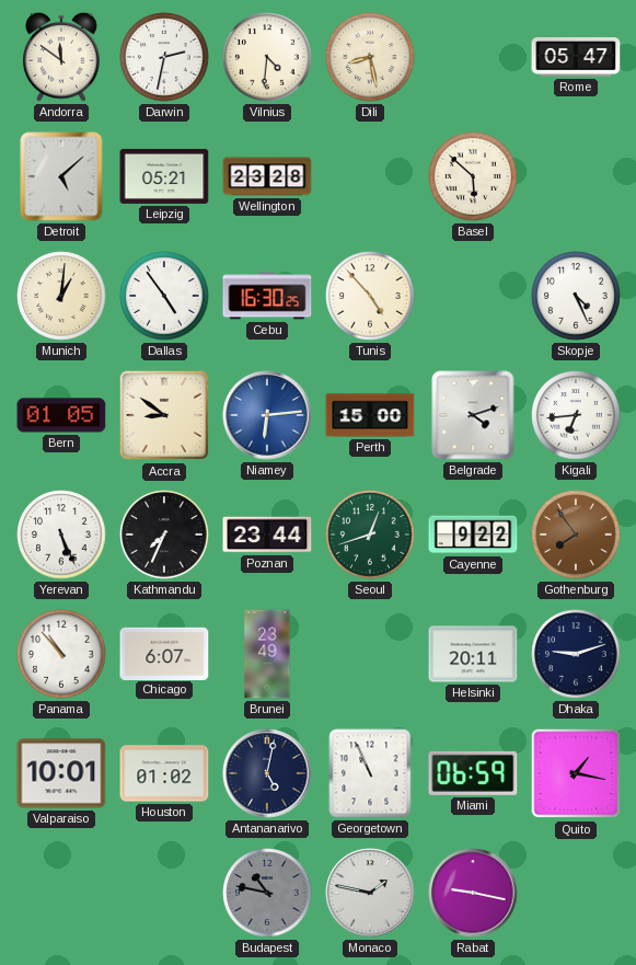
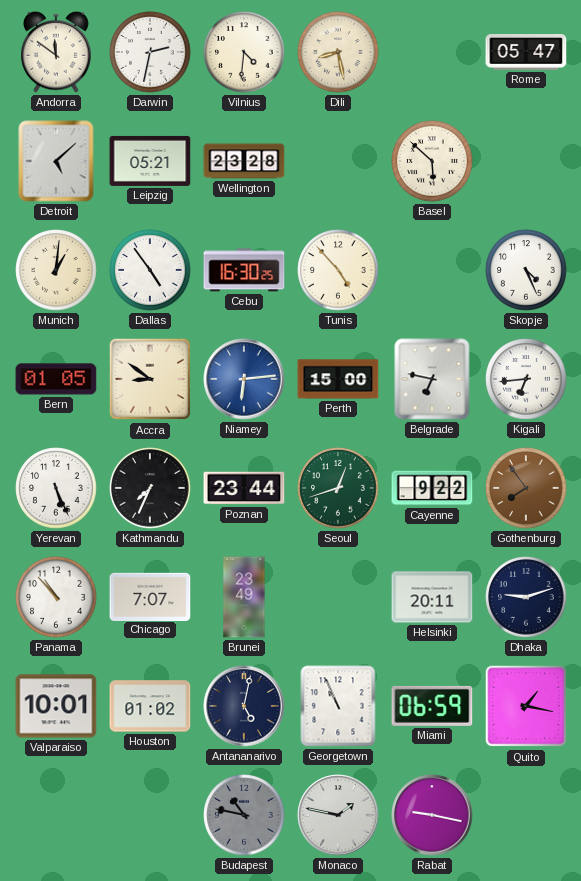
Belgrade: 4:12 -> 6:47
Chicago: 6:07 -> 7:07
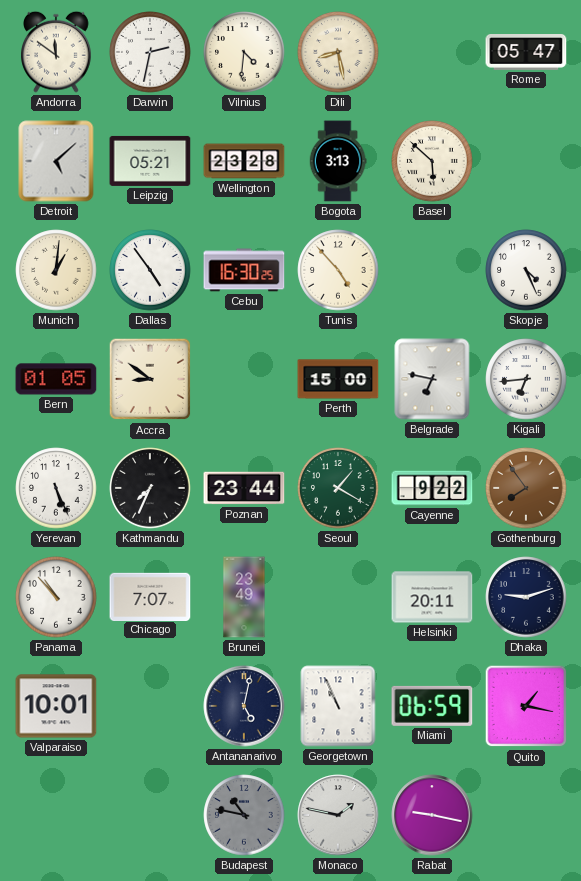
Bogota: none -> 3:13
Niamey: 6:14 -> none
Seoul: 12:42 -> 1:20
Houston: 01:02 -> none
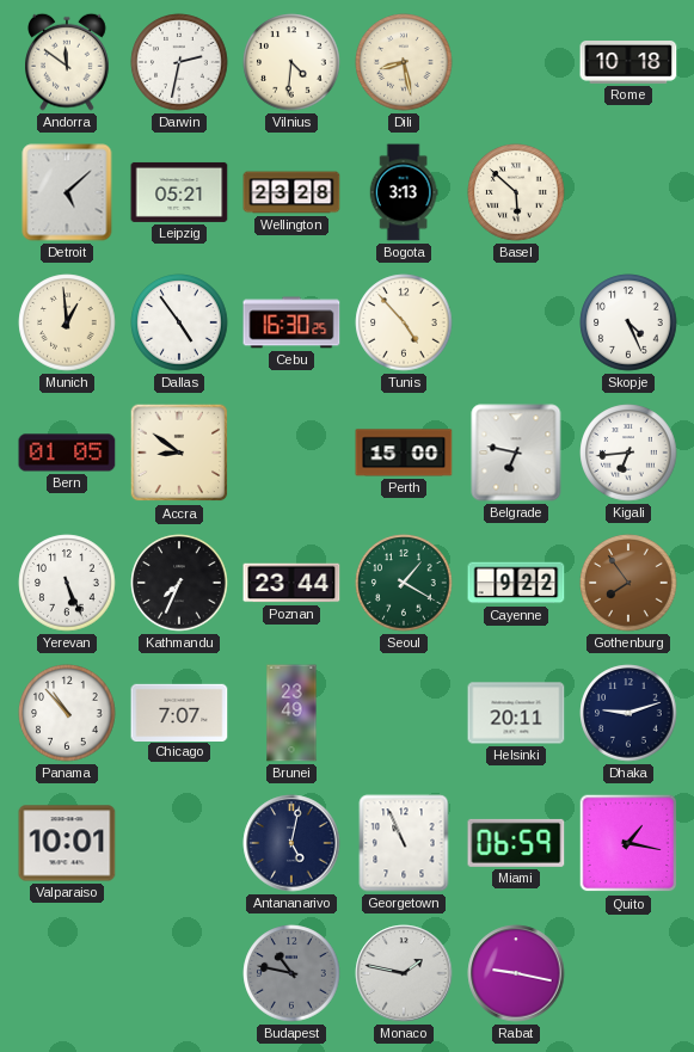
Rome: 05:47 -> 10:18
Munich: 1:01 -> 12:59
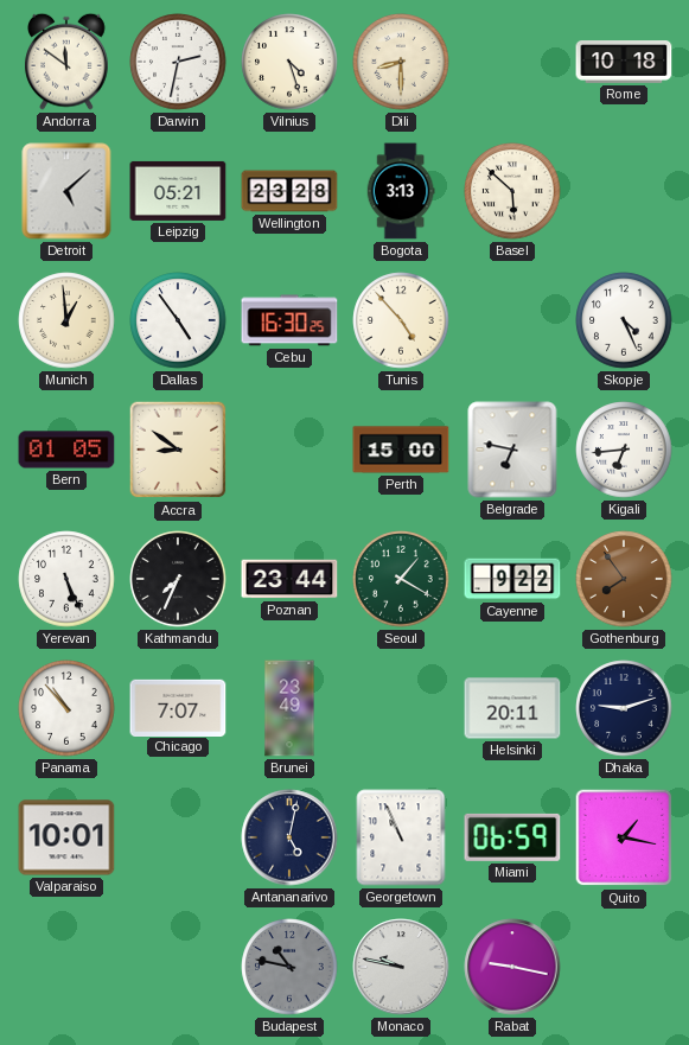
Vilnius: 4:31 -> 4:27
Dili: 8:28 -> 8:30
Monaco: 1:47 -> 9:47
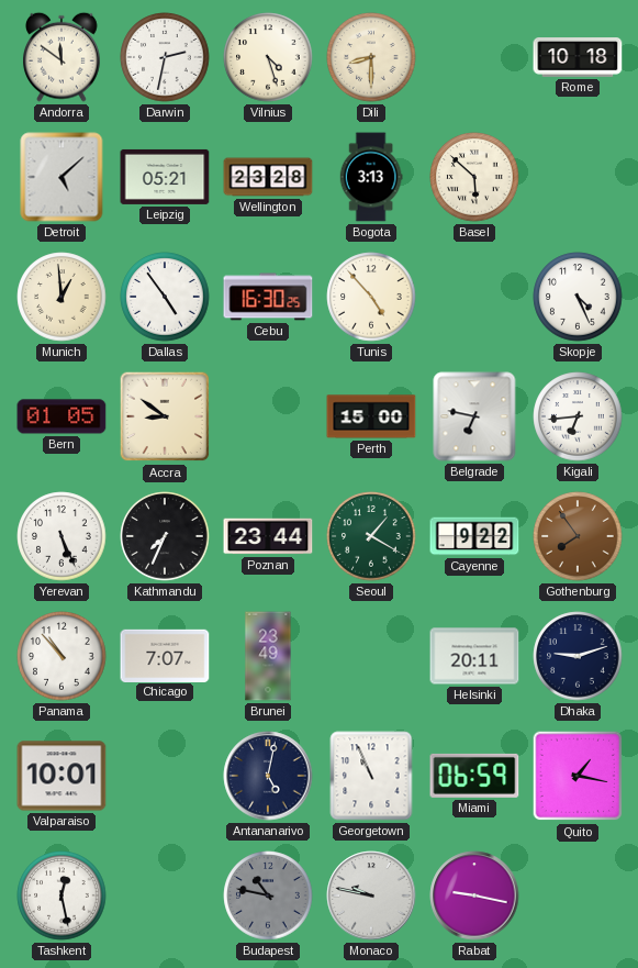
Tashkent: none -> 12:28
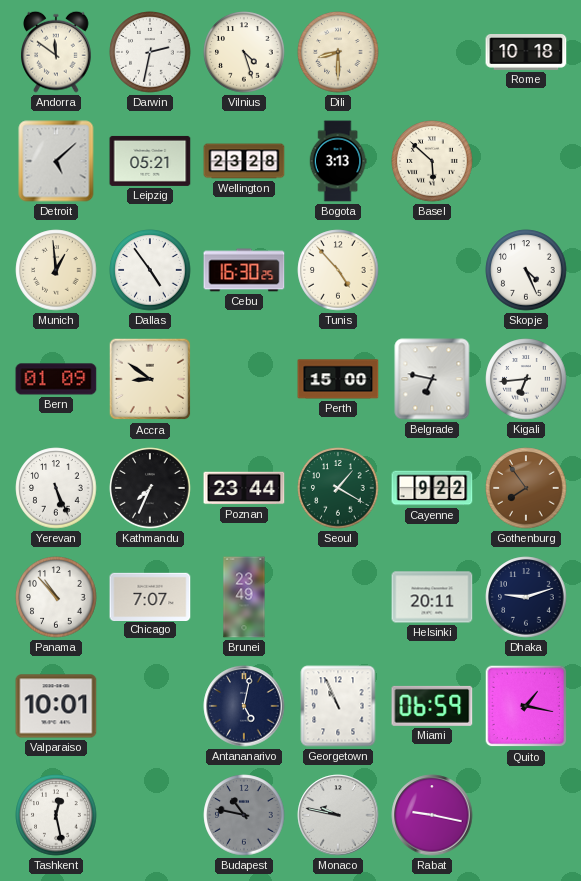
Bern: 01:05 -> 01:09
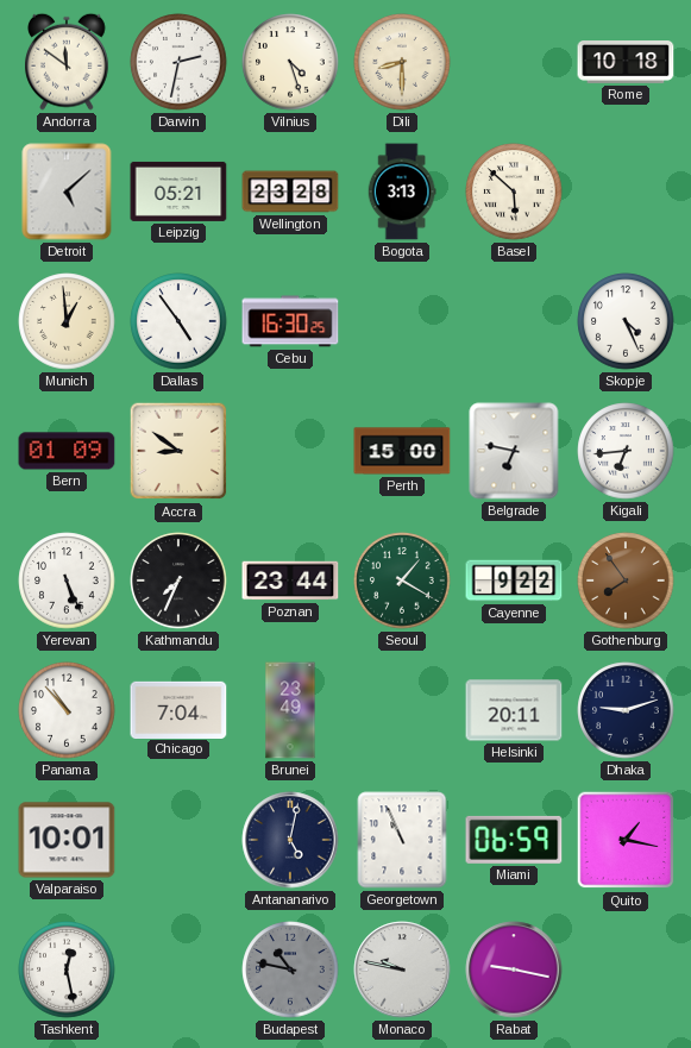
Tunis: 4:53 -> none
Chicago: 7:07 -> 7:04
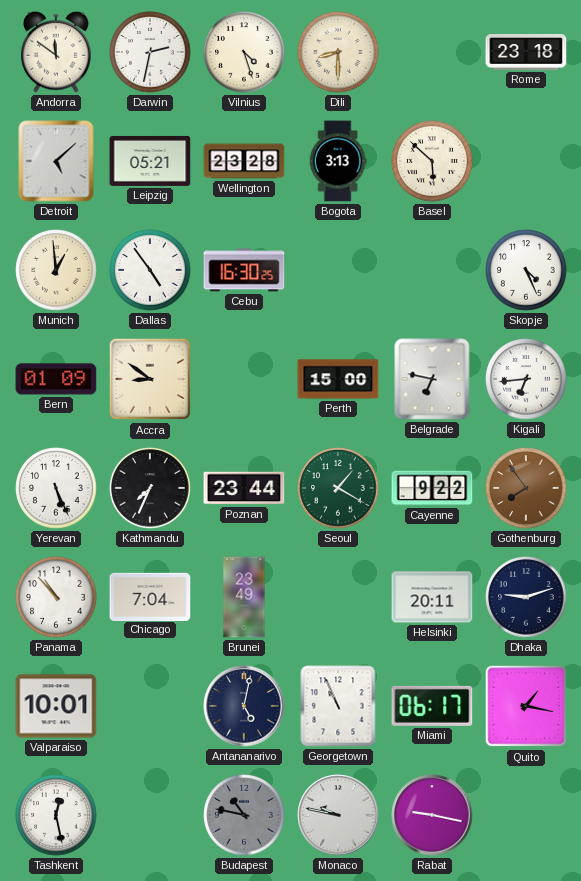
Rome: 10:18 -> 23:18
Miami: 06:59 -> 06:17
